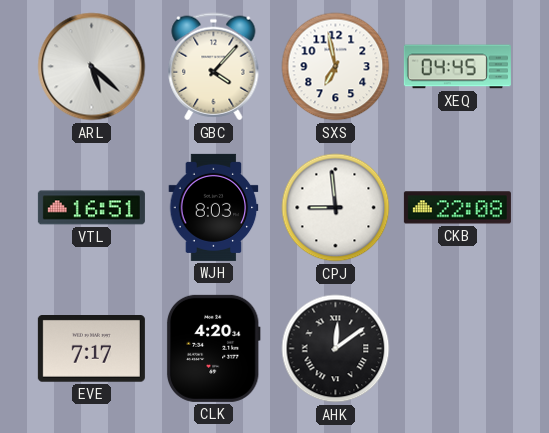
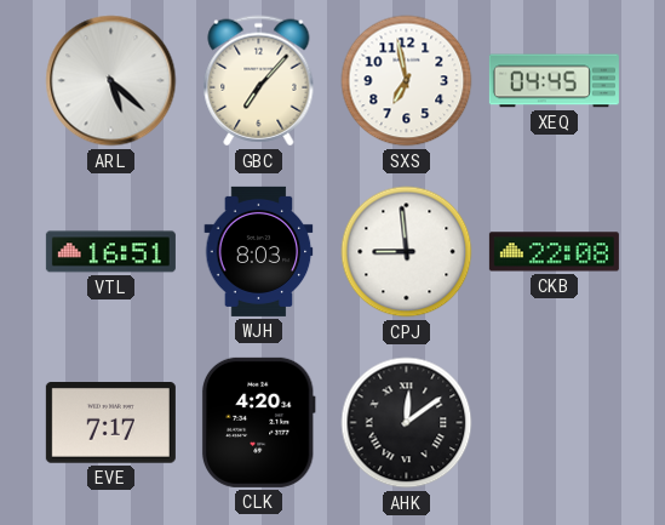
GBC: 4:07 -> 7:07
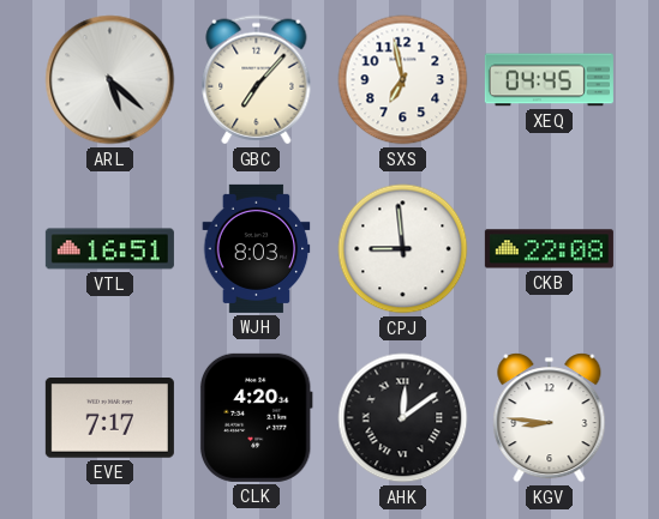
KGV: none -> 8:46
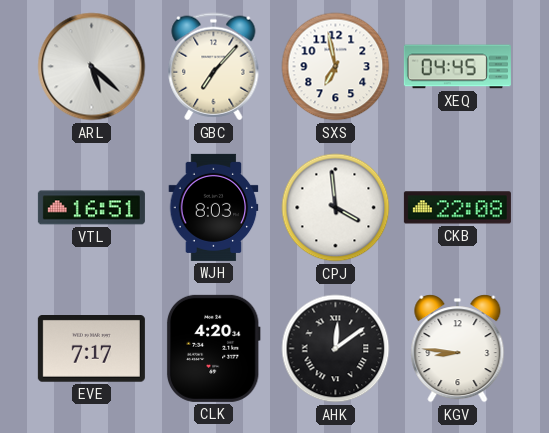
CPJ: 8:59 -> 3:59
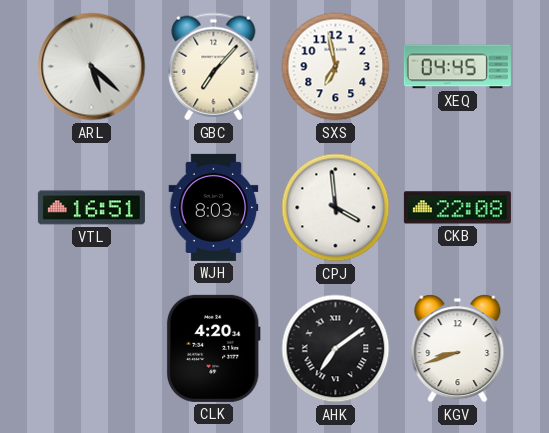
EVE: 7:17 -> none
AHK: 12:09 -> 7:09
KGV: 8:46 -> 8:42
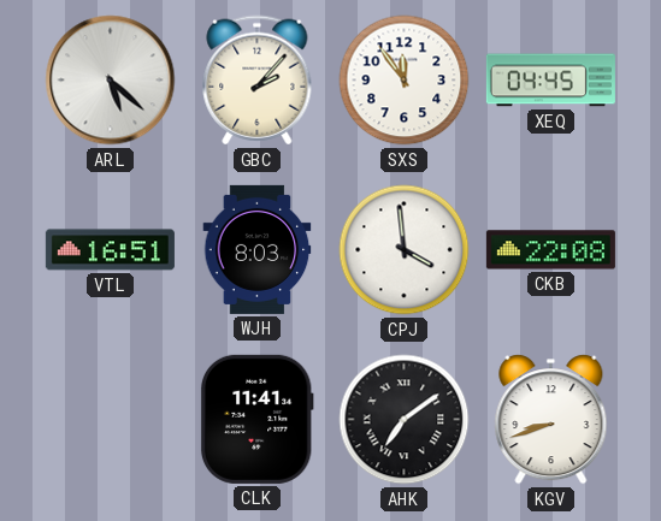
GBC: 7:07 -> 2:07
SXS: 6:58 -> 11:54
CLK: 4:20 -> 11:41
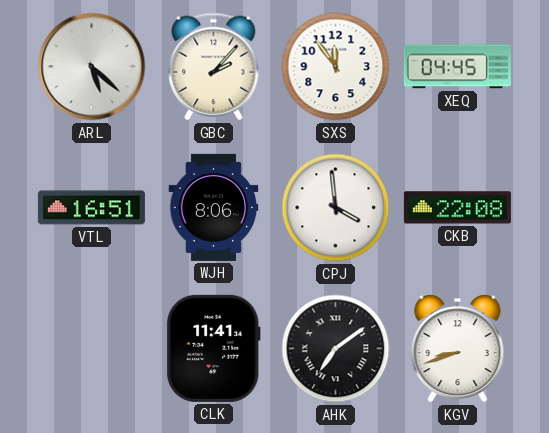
WJH: 8:03 -> 8:06
